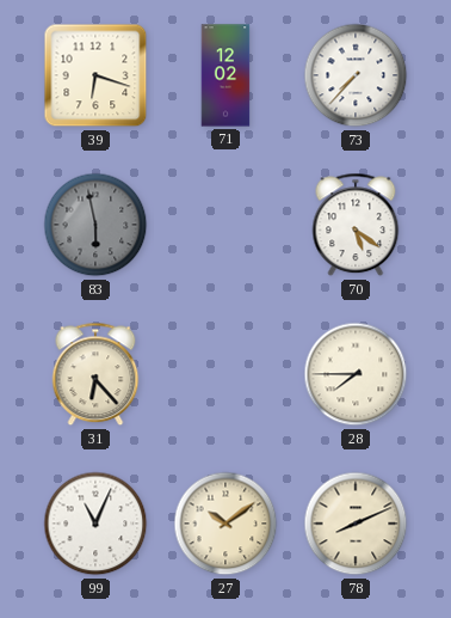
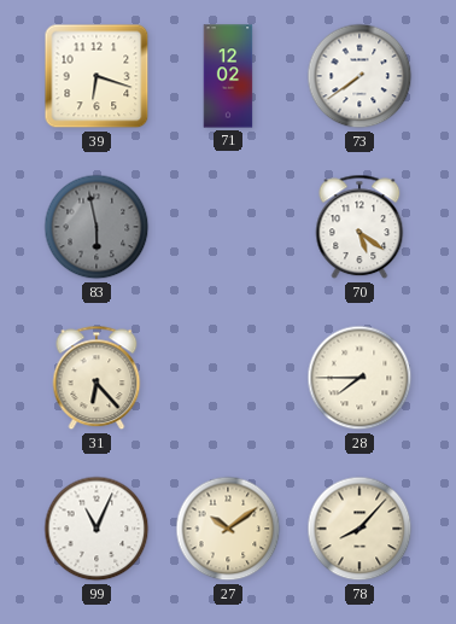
73: 7:37 -> 7:39
78: 8:11 -> 8:07
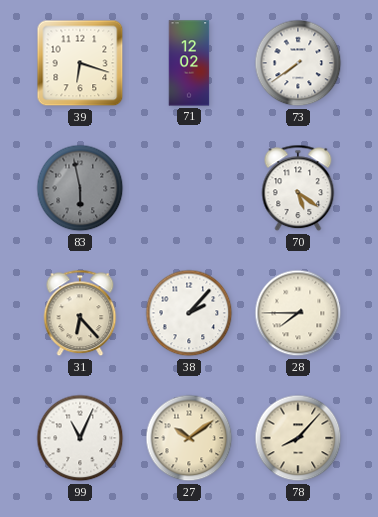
38: none -> 2:07
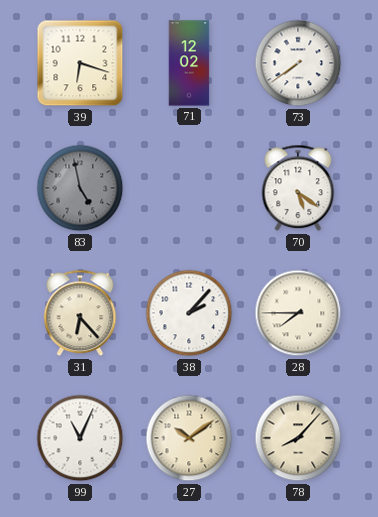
83: 5:58 -> 4:58
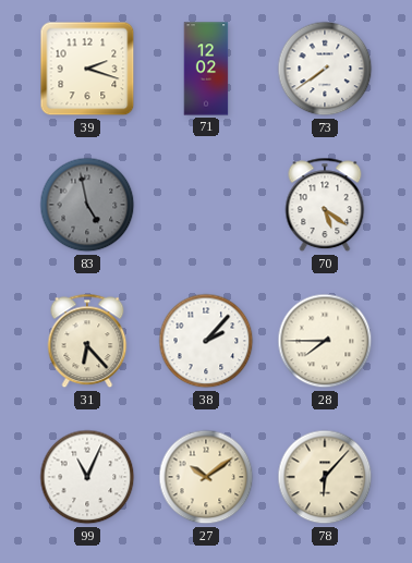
39: 6:18 -> 2:18
78: 8:07 -> 6:07
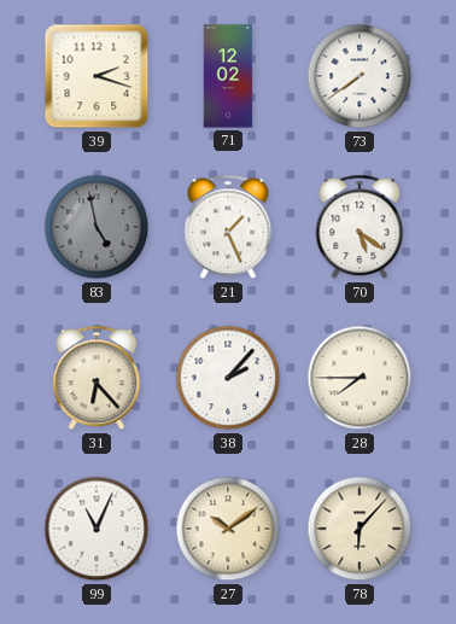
21: none -> 1:26
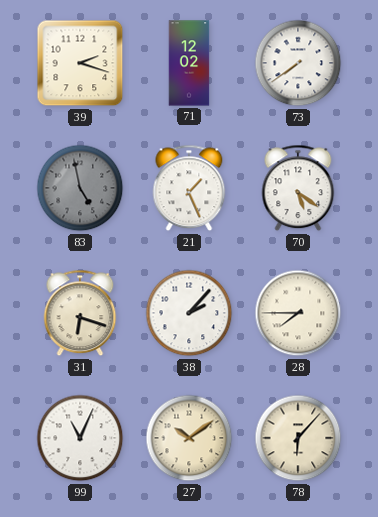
31: 6:23 -> 6:18
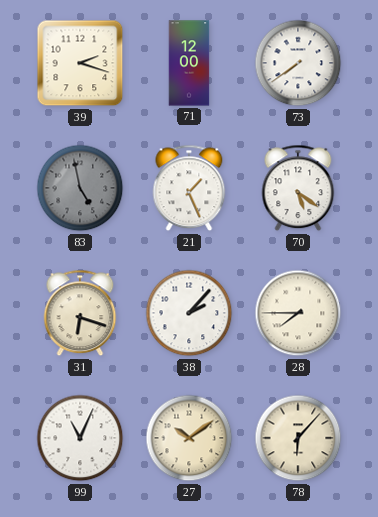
71: 12:02 -> 12:00
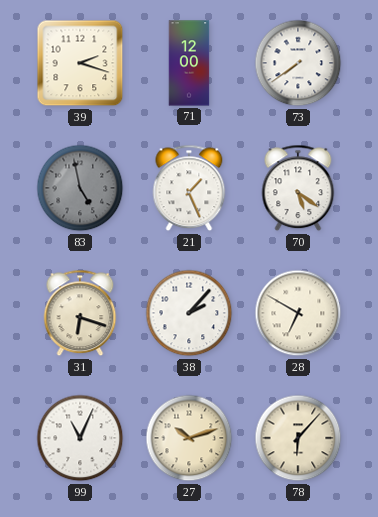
28: 7:45 -> 6:50
27: 10:09 -> 10:12
